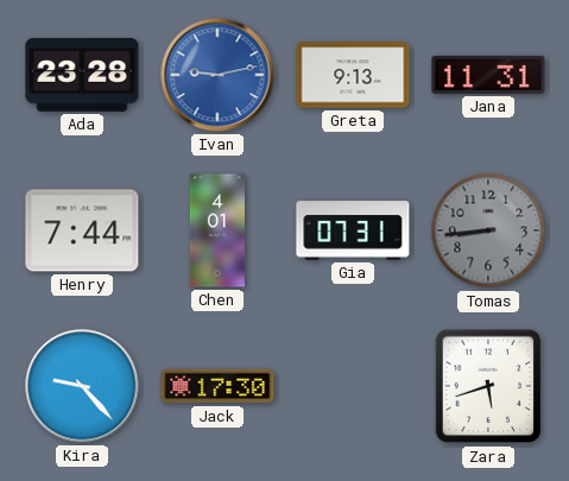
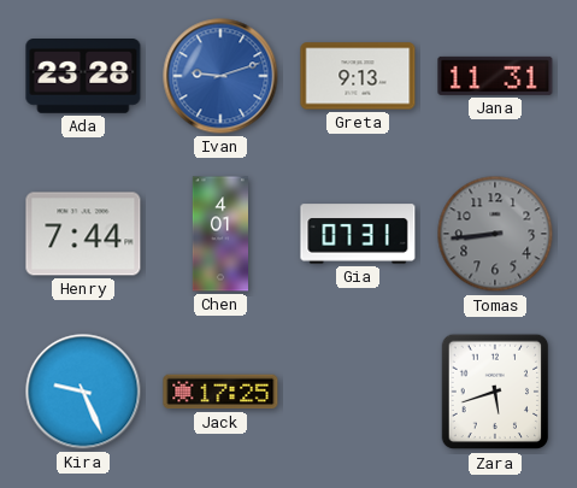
Ivan: 9:13 -> 9:12
Kira: 9:23 -> 9:26
Jack: 17:30 -> 17:25
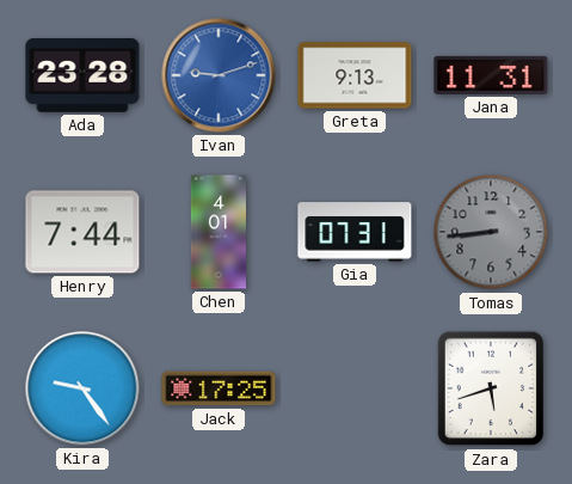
Kira: 9:26 -> 9:24
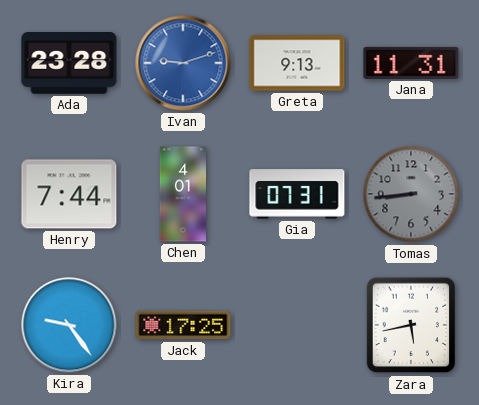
Zara: 5:42 -> 5:43
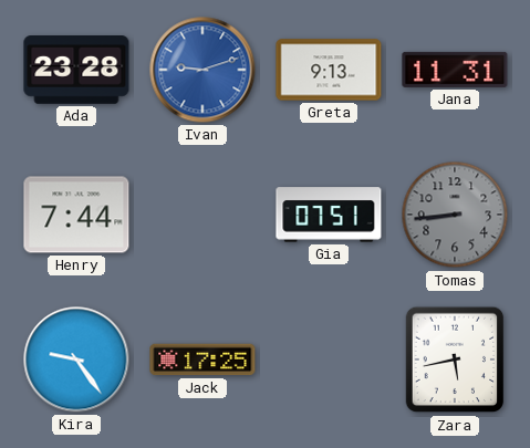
Chen: 4:01 -> none
Gia: 07:31 -> 07:51
